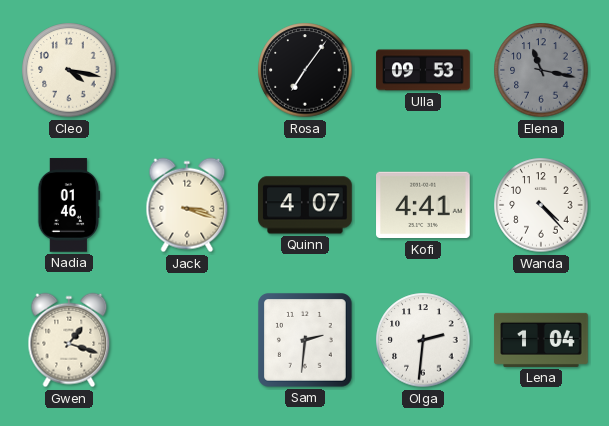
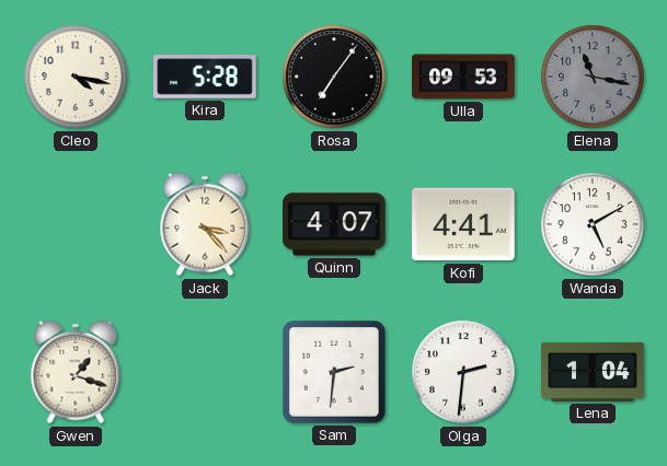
Kira: none -> 5:28
Nadia: 01:46 -> none
Jack: 3:18 -> 3:23
Wanda: 4:23 -> 5:10
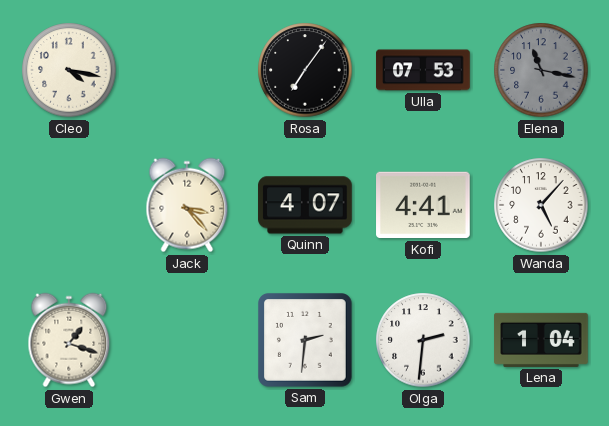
Kira: 5:28 -> none
Ulla: 09:53 -> 07:53
Wanda: 5:10 -> 5:07
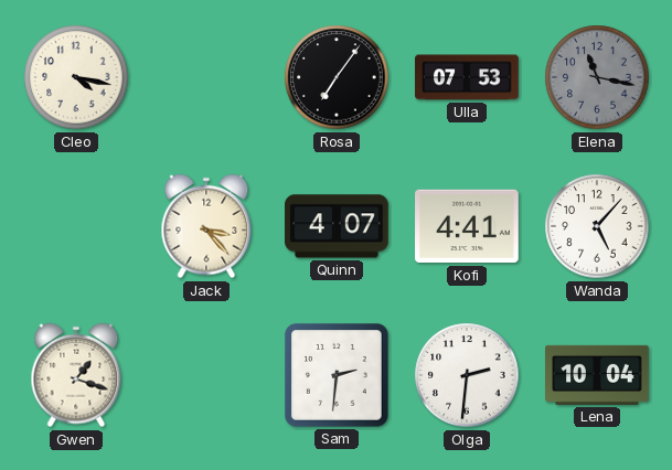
Lena: 1:04 -> 10:04
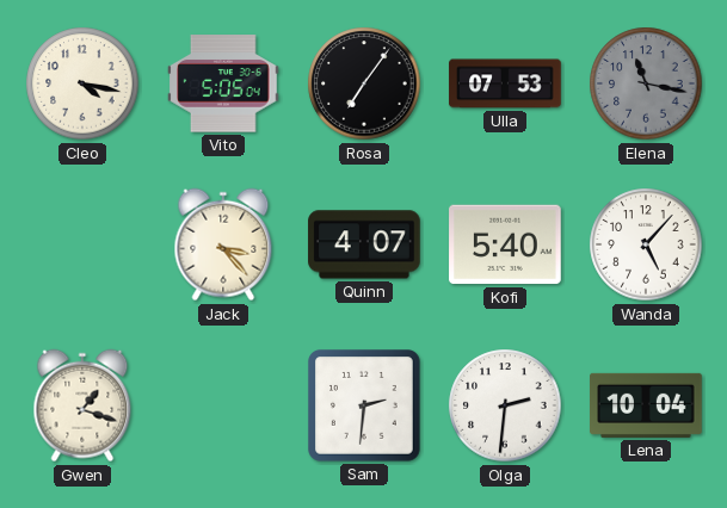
Vito: none -> 5:05
Kofi: 4:41 -> 5:40
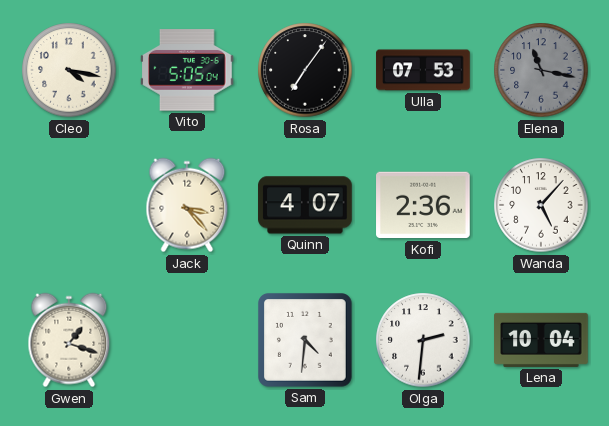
Kofi: 5:40 -> 2:36
Sam: 2:31 -> 4:31
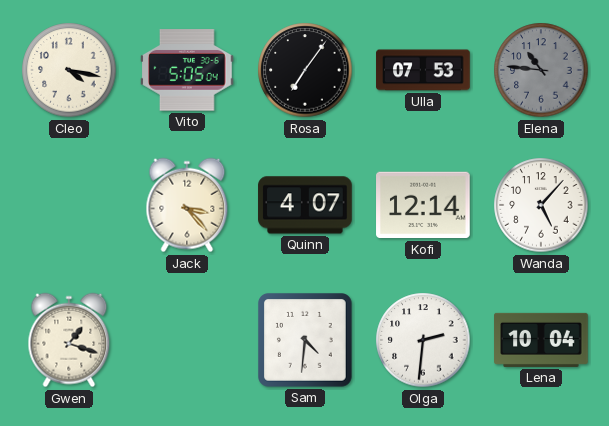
Elena: 11:17 -> 10:46
Kofi: 2:36 -> 12:14
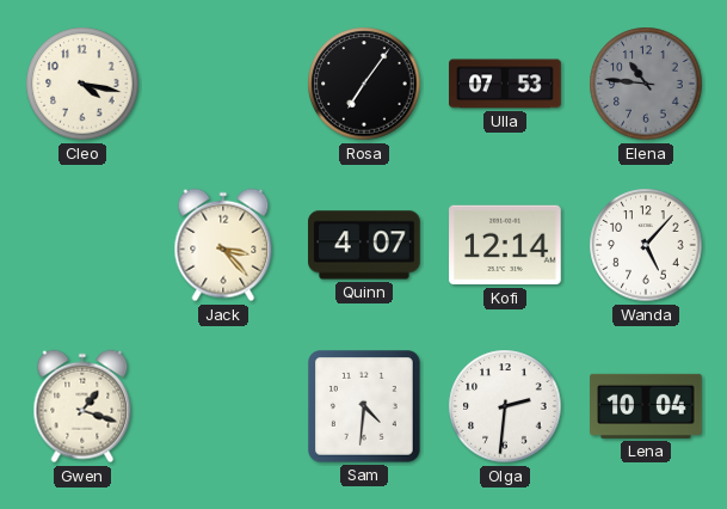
Vito: 5:05 -> none
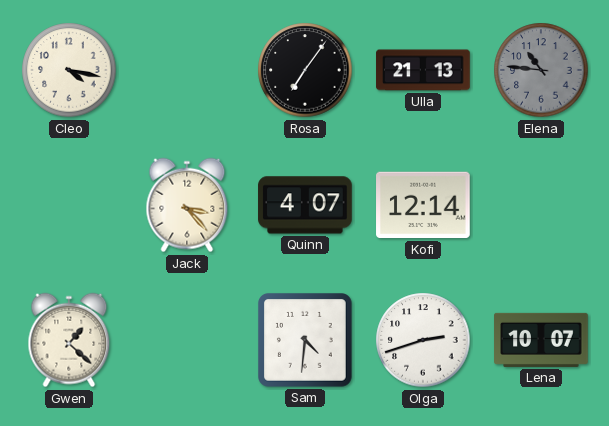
Ulla: 07:53 -> 21:13
Wanda: 5:07 -> none
Gwen: 1:18 -> 1:22
Olga: 2:31 -> 2:42
Lena: 10:04 -> 10:07
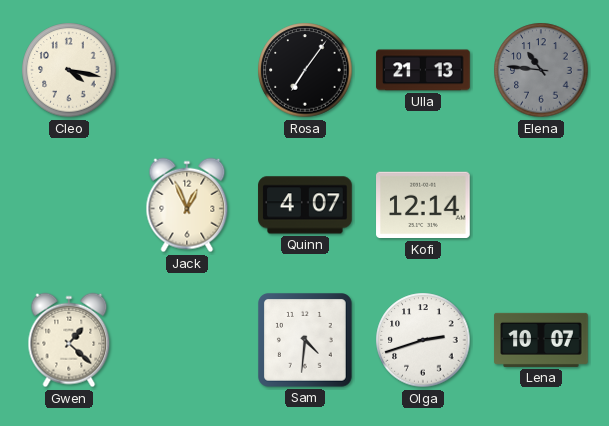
Jack: 3:23 -> 12:56
